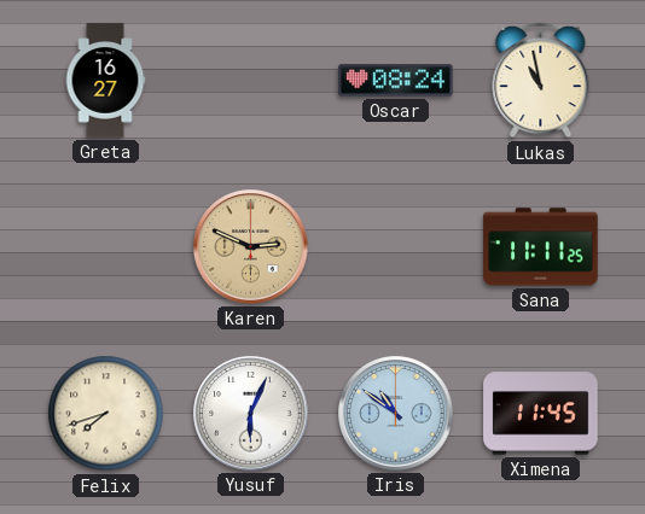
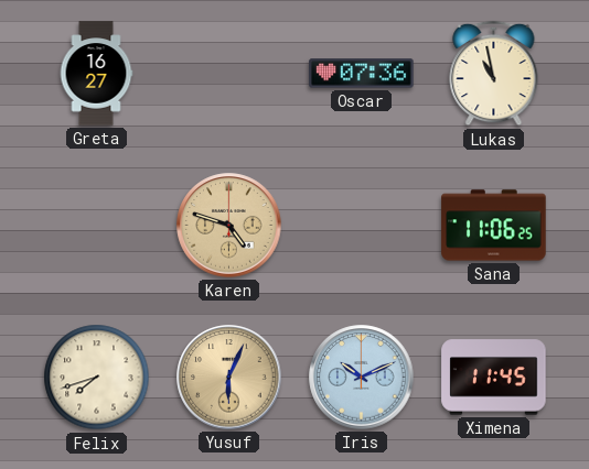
Oscar: 08:24 -> 07:36
Karen: 2:49 -> 4:48
Sana: 11:11 -> 11:06
Yusuf dial: white -> champagne
Iris: 10:51 -> 10:11
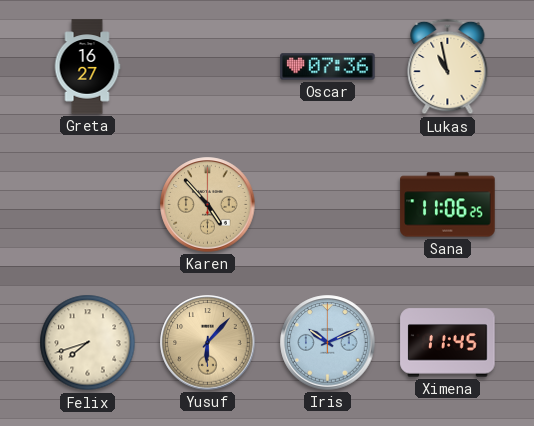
Karen: 4:48 -> 4:53
Yusuf: 6:04 -> 6:07
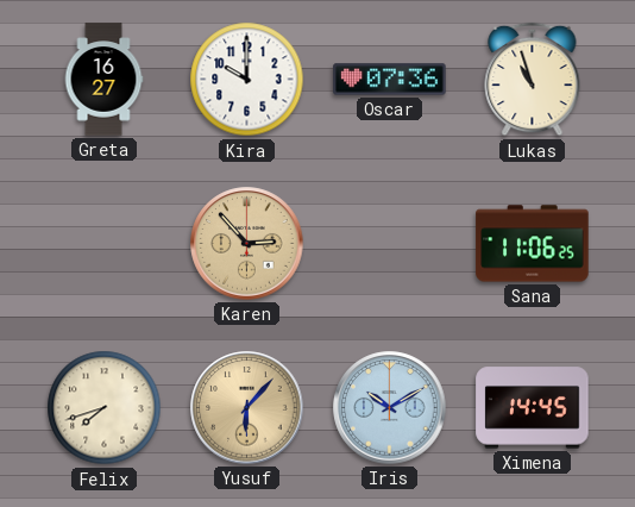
Kira: none -> 10:00
Lukas: 10:58 -> 10:57
Karen: 4:53 -> 2:53
Iris: 10:11 -> 10:10
Ximena: 11:45 -> 14:45
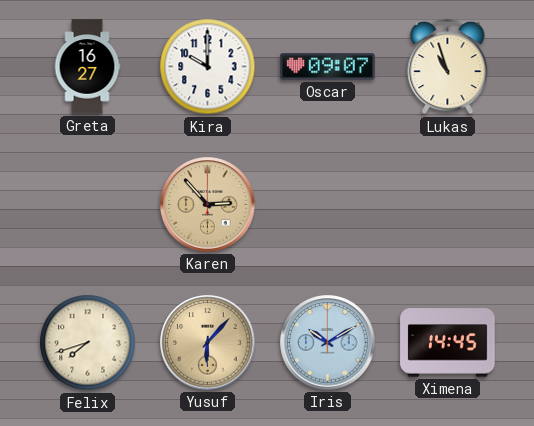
Oscar: 07:36 -> 09:07
Sana: 11:06 -> none
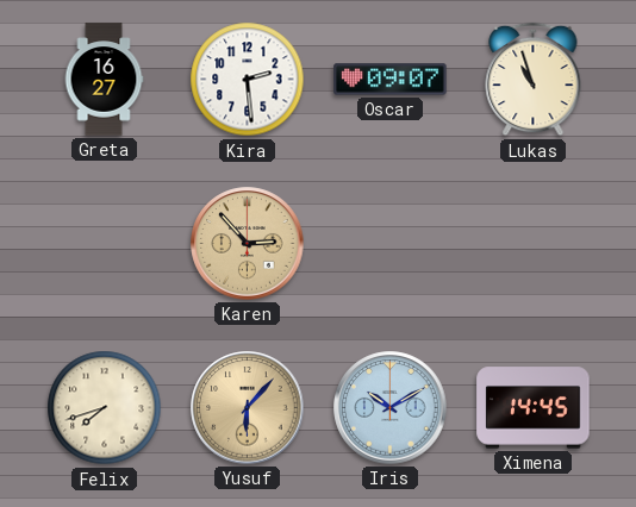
Kira: 10:00 -> 2:29
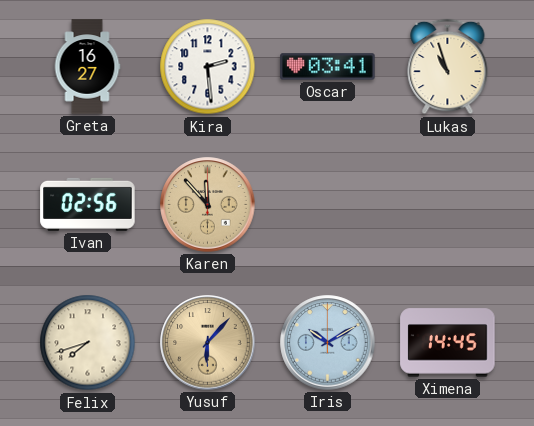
Oscar: 09:07 -> 03:41
Ivan: none -> 02:56
Karen: 2:53 -> 11:53
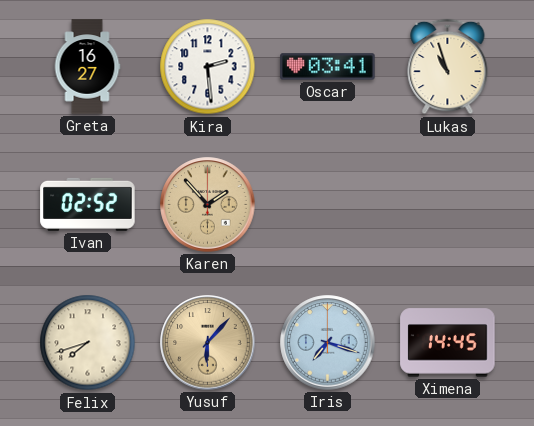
Ivan: 02:56 -> 02:52
Karen: 11:53 -> 1:53
Iris: 10:10 -> 7:18
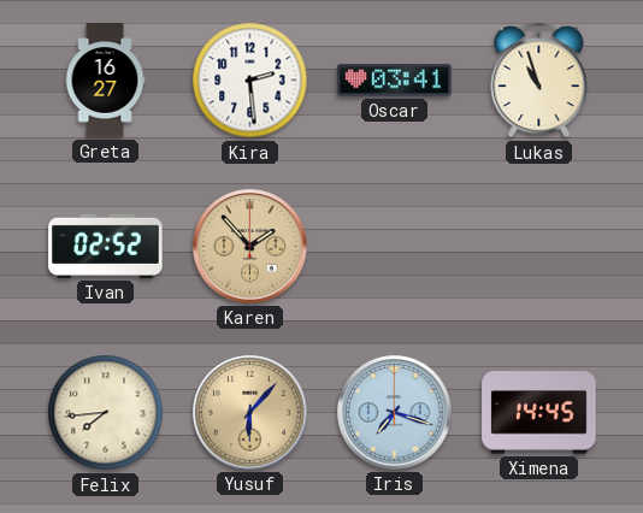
Felix: 7:42 -> 7:44
